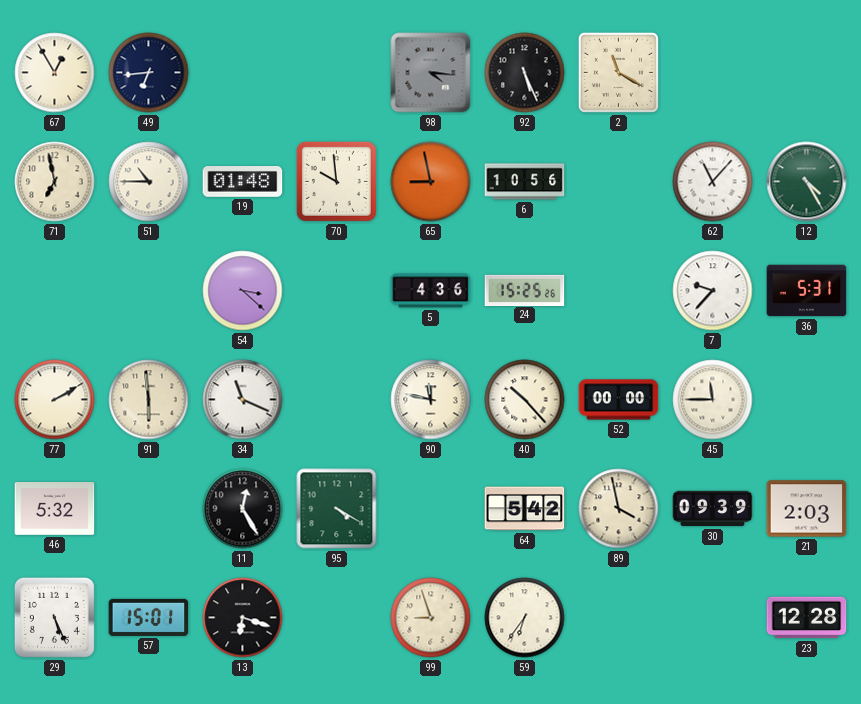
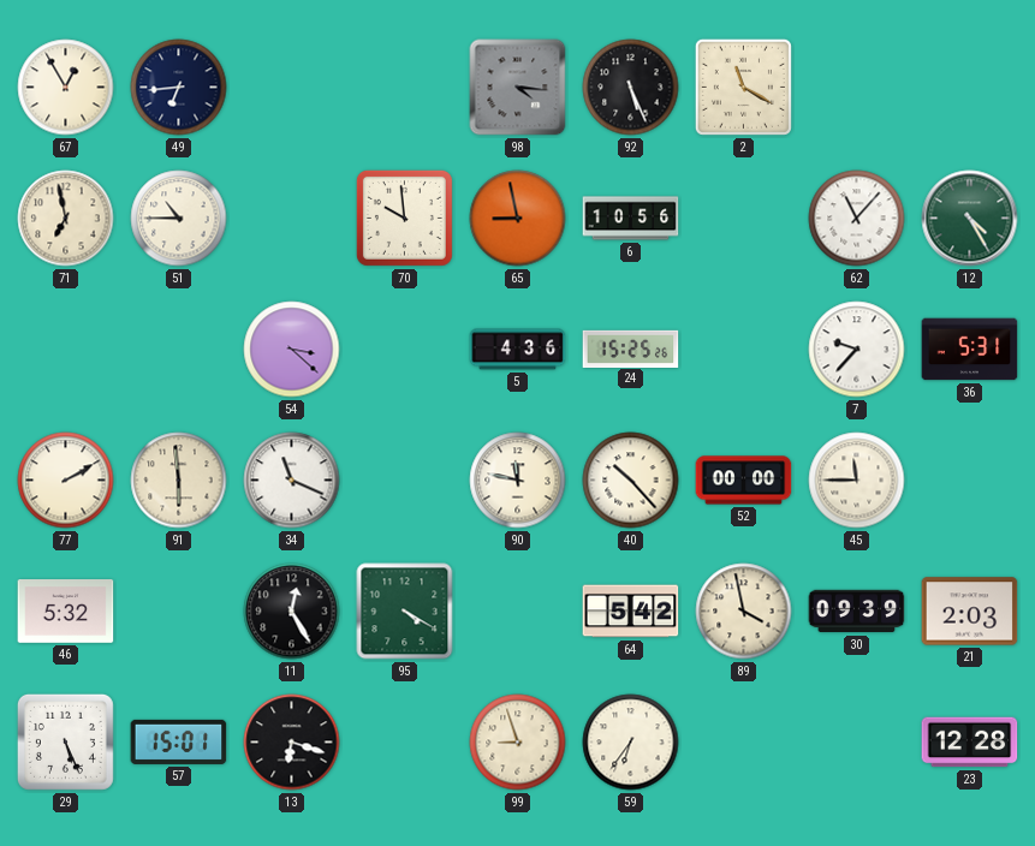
19: 01:48 -> none
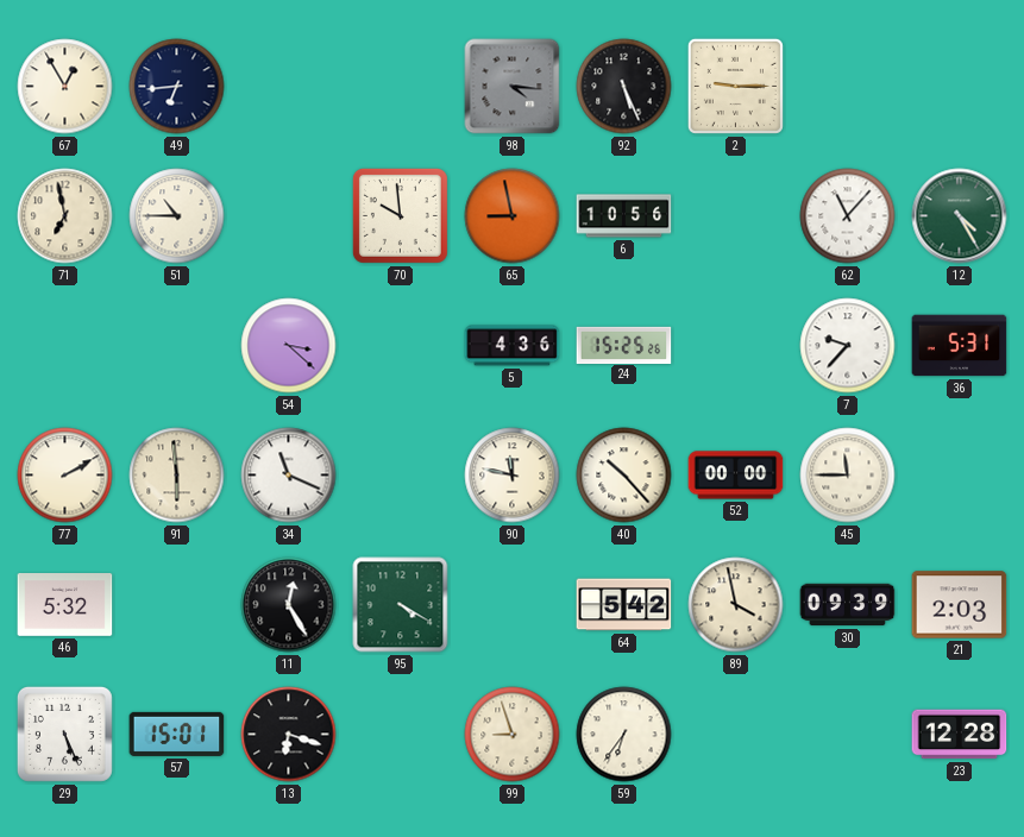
2: 11:20 -> 9:15
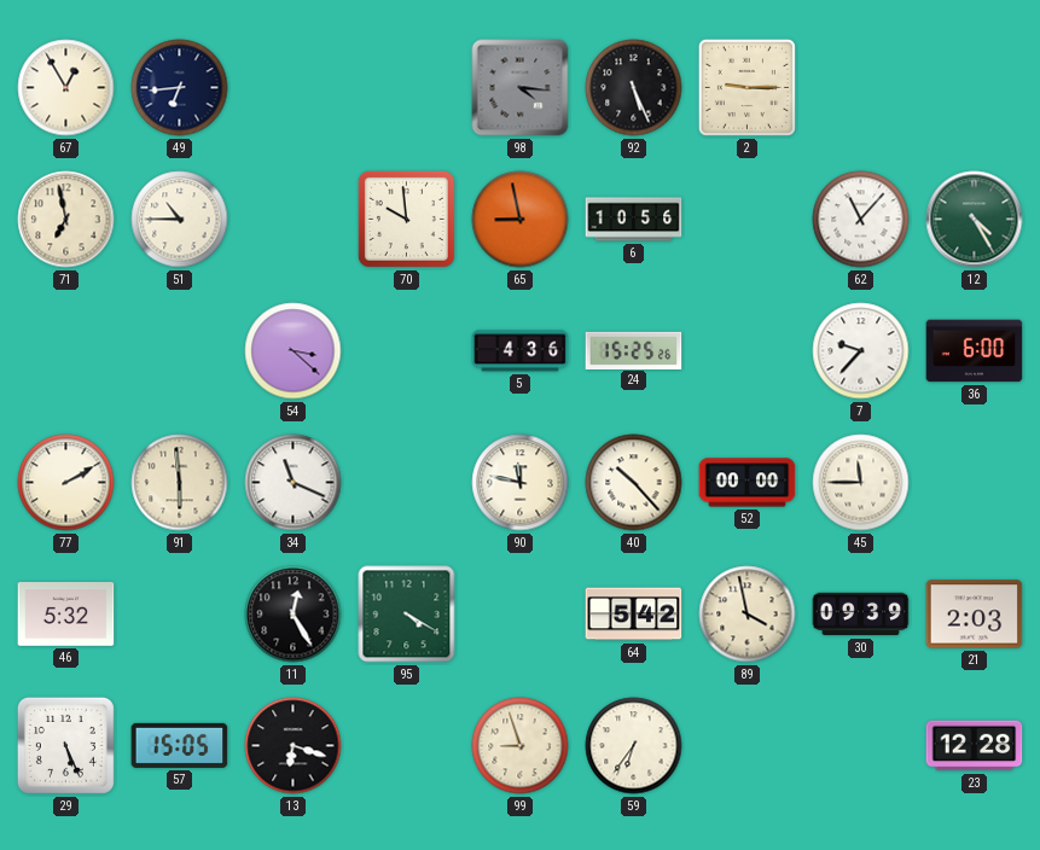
36: 5:31 -> 6:00
57: 15:01 -> 15:05
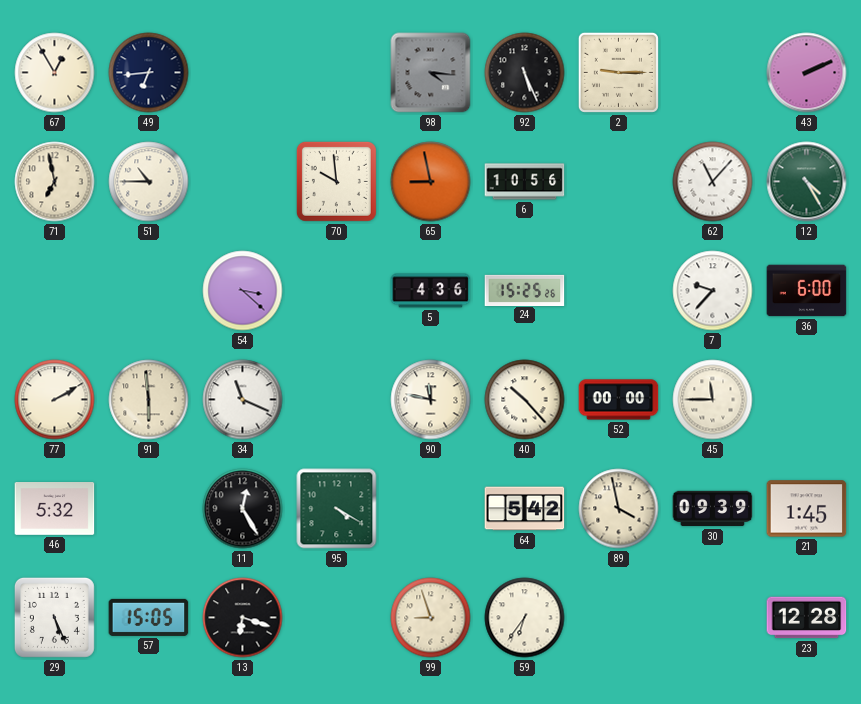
43: none -> 2:11
21: 2:03 -> 1:45
